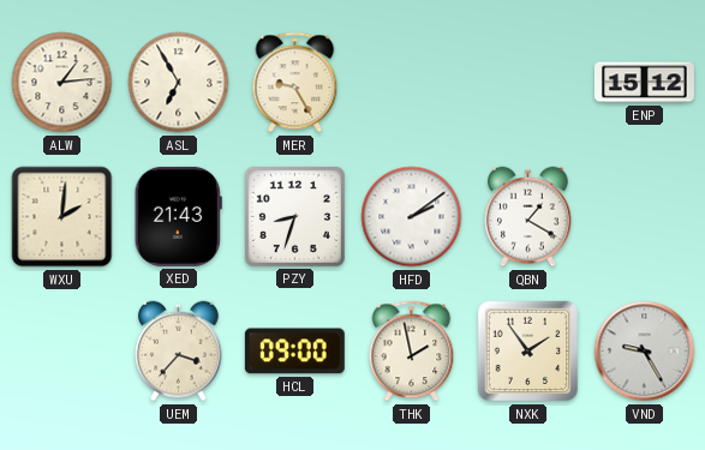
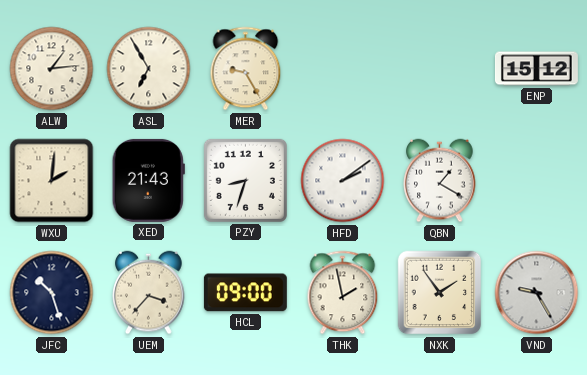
JFC: none -> 10:27
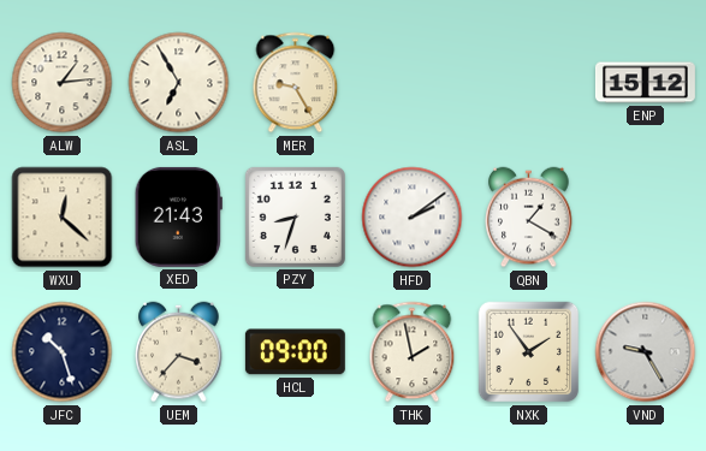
WXU: 2:01 -> 12:22
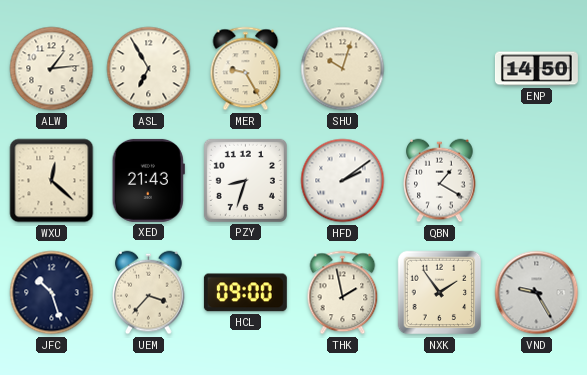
SHU: none -> 10:03
ENP: 15:12 -> 14:50
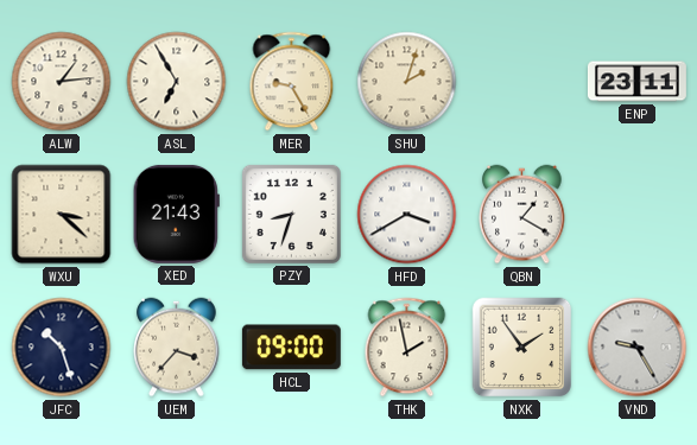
SHU: 10:03 -> 2:03
ENP: 14:50 -> 23:11
WXU: 12:22 -> 3:22
HFD: 2:09 -> 3:40
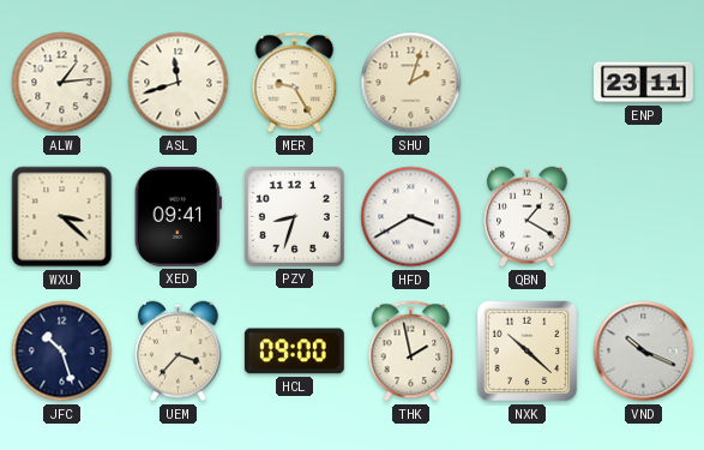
ASL: 6:55 -> 11:42
XED: 21:43 -> 09:41
NXK: 1:54 -> 10:22
VND: 9:25 -> 10:19
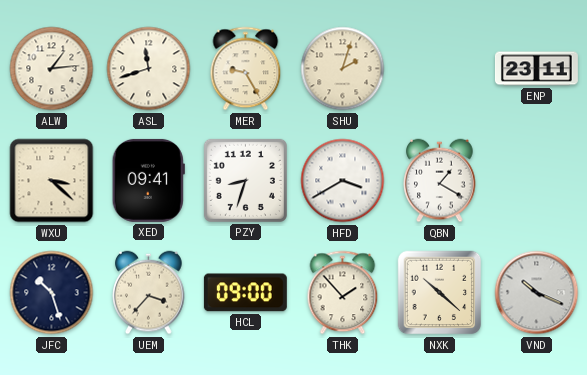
THK: 1:58 -> 1:53
